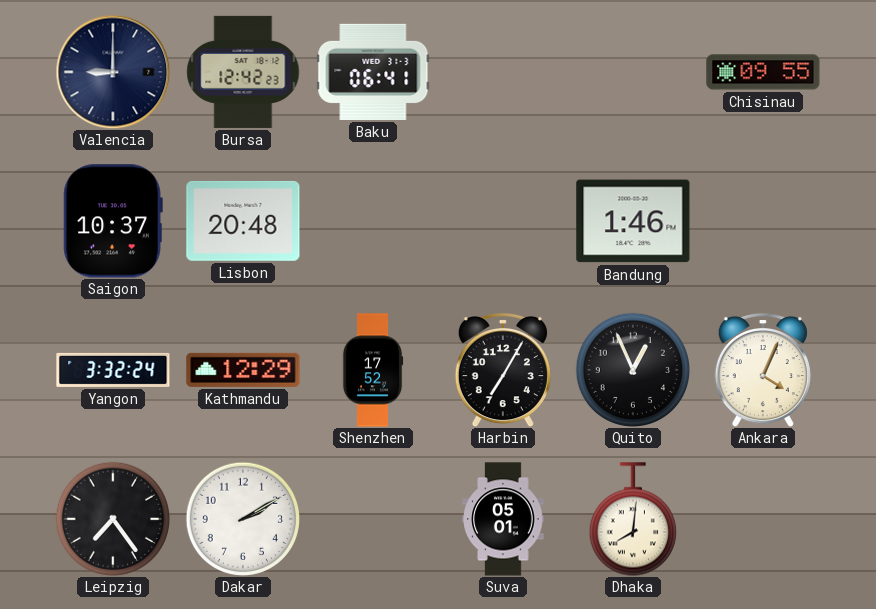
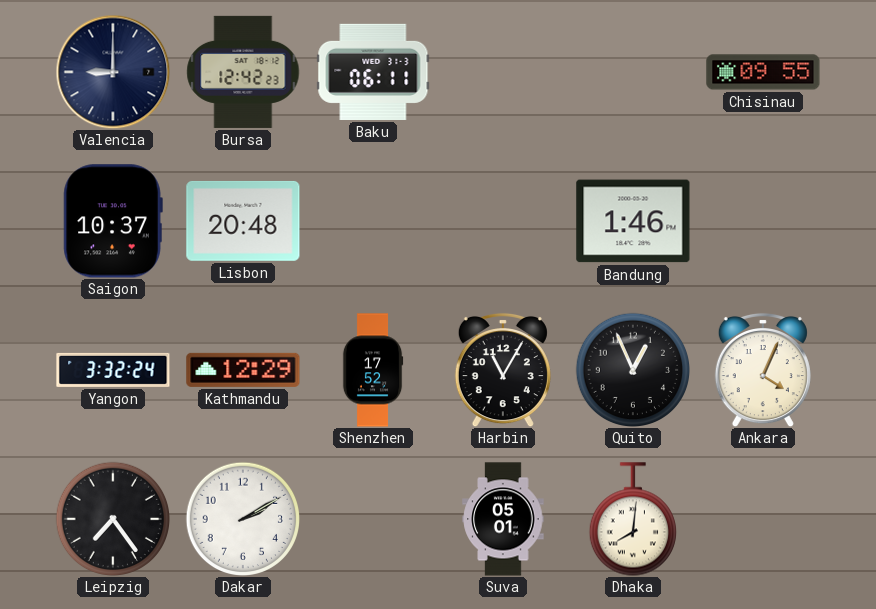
Baku: 06:41 -> 06:11
Harbin: 7:05 -> 11:05
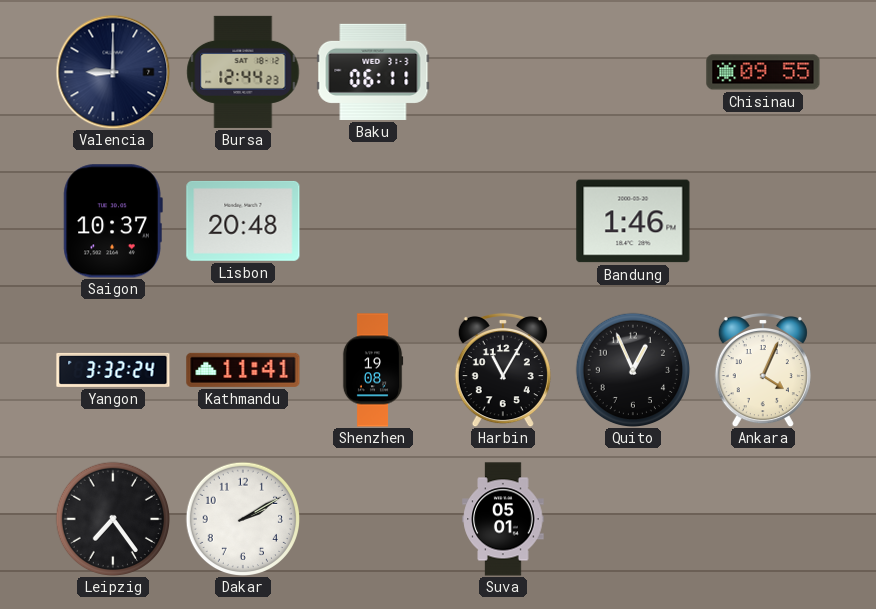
Bursa: 12:42 -> 12:44
Kathmandu: 12:29 -> 11:41
Shenzhen: 17:52 -> 19:08
Dhaka: 8:01 -> none
